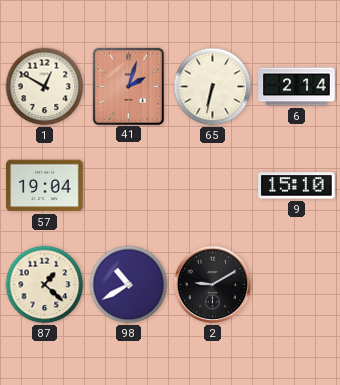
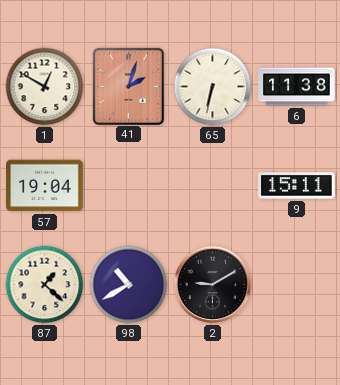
6: 2:14 -> 11:38
9: 15:10 -> 15:11
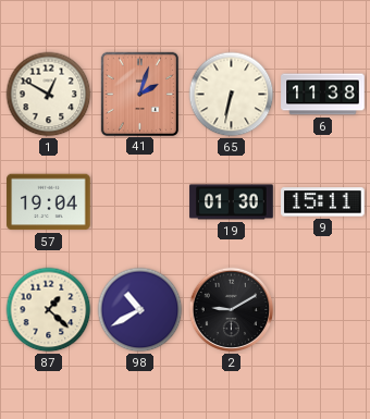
19: none -> 01:30
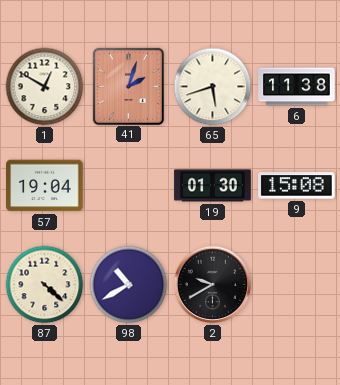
65: 6:32 -> 5:42
9: 15:11 -> 15:08
87: 1:22 -> 4:22
2: 9:10 -> 9:40
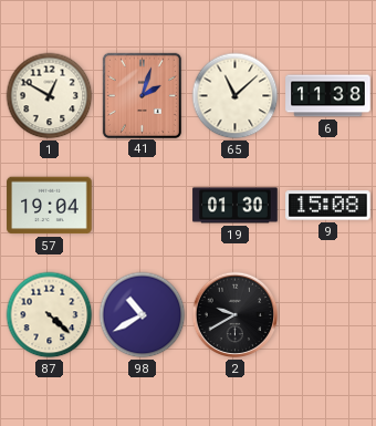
65: 5:42 -> 11:08
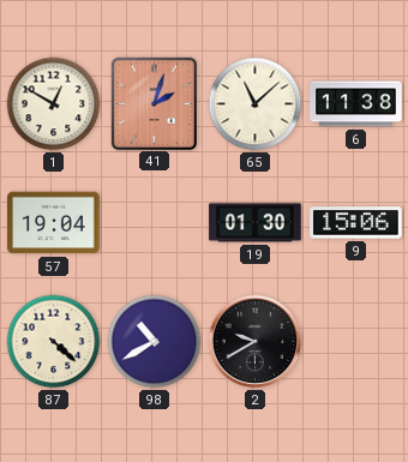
9: 15:08 -> 15:06
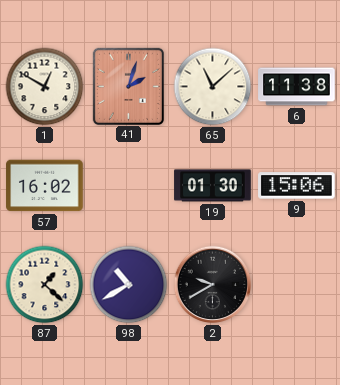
57: 19:04 -> 16:02
87: 4:22 -> 1:22
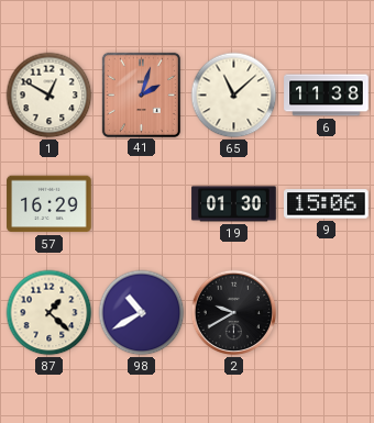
57: 16:02 -> 16:29
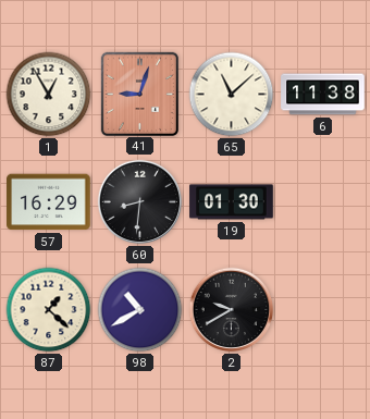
1: 12:50 -> 12:55
41: 2:03 -> 9:03
60: none -> 8:31
9: 15:06 -> none
